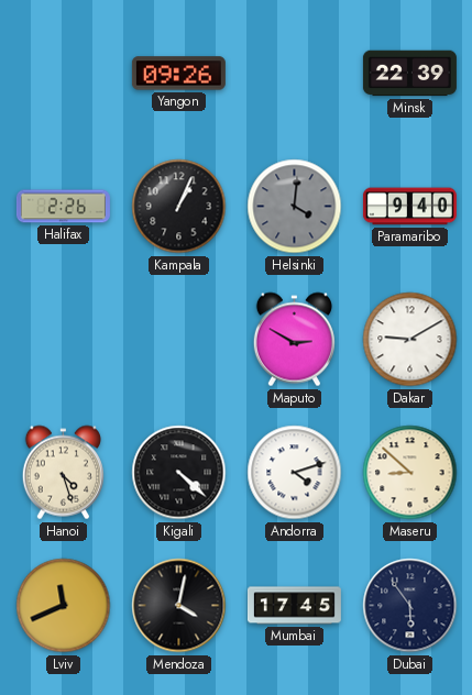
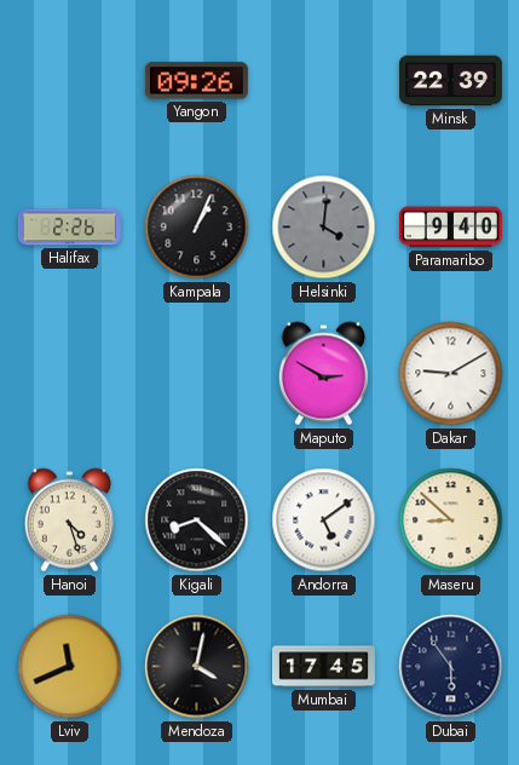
Kigali: 4:22 -> 8:22
Andorra: 4:12 -> 5:09
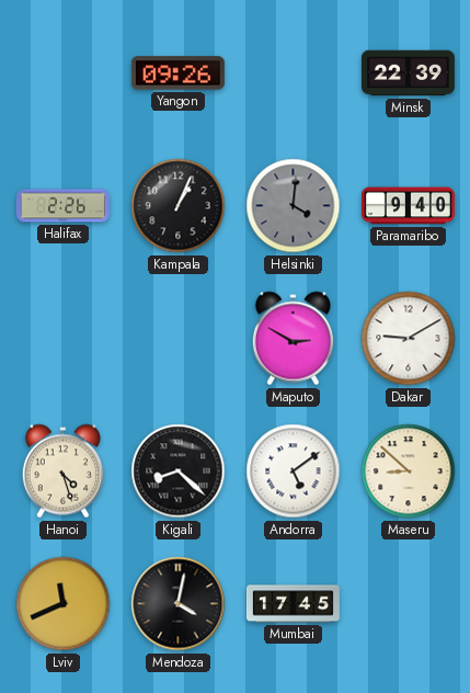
Dubai: 5:54 -> none
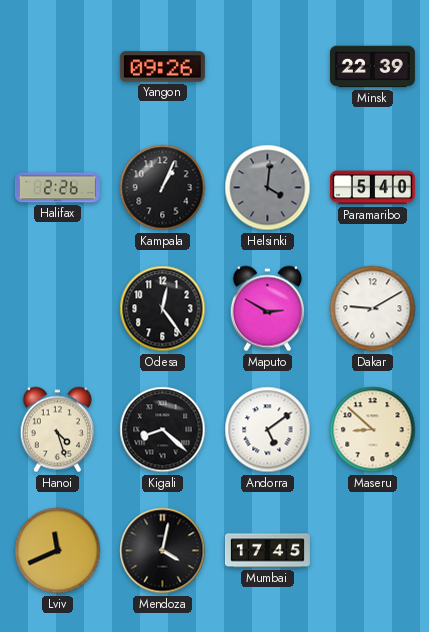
Paramaribo: 9:40 -> 5:40
Odesa: none -> 12:24
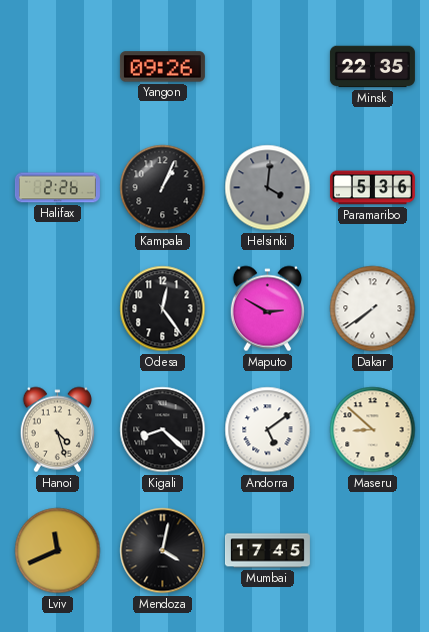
Minsk: 22:39 -> 22:35
Paramaribo: 5:40 -> 5:36
Dakar: 9:10 -> 7:39
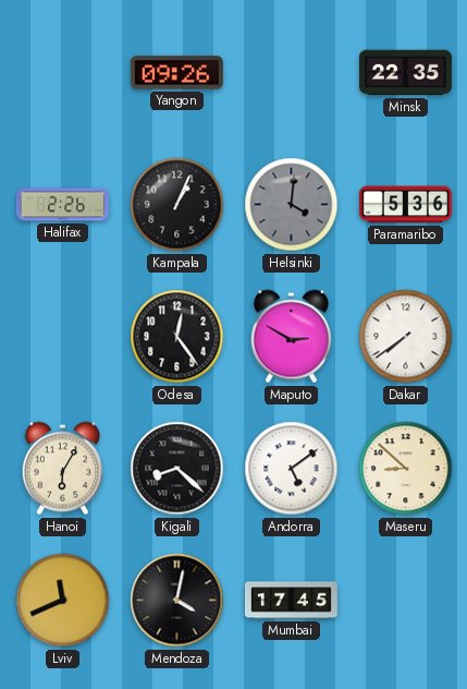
Hanoi: 4:27 -> 6:05
